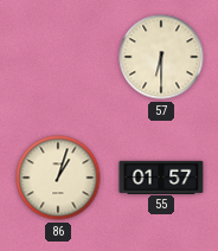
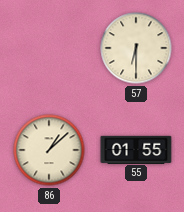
86: 1:03 -> 1:08
55: 01:57 -> 01:55
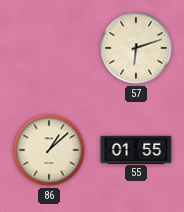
57: 6:30 -> 6:12
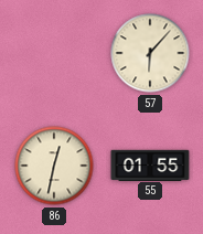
57: 6:12 -> 6:07
86: 1:08 -> 12:32
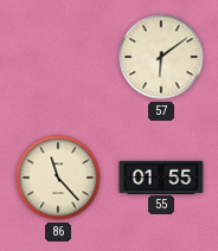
57: 6:07 -> 6:09
86: 12:32 -> 11:23
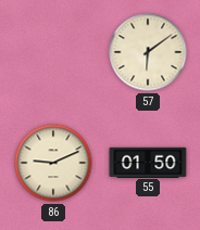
86: 11:23 -> 9:11
55: 01:55 -> 01:50
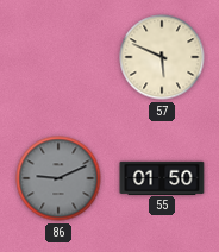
57: 6:09 -> 5:49
86 dial: cream -> grey
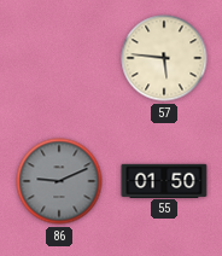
57: 5:49 -> 5:46
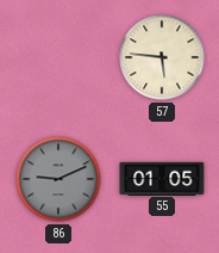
55: 01:50 -> 01:05
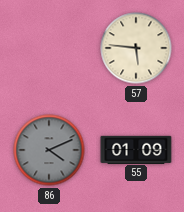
86: 9:11 -> 4:11
55: 01:05 -> 01:09
